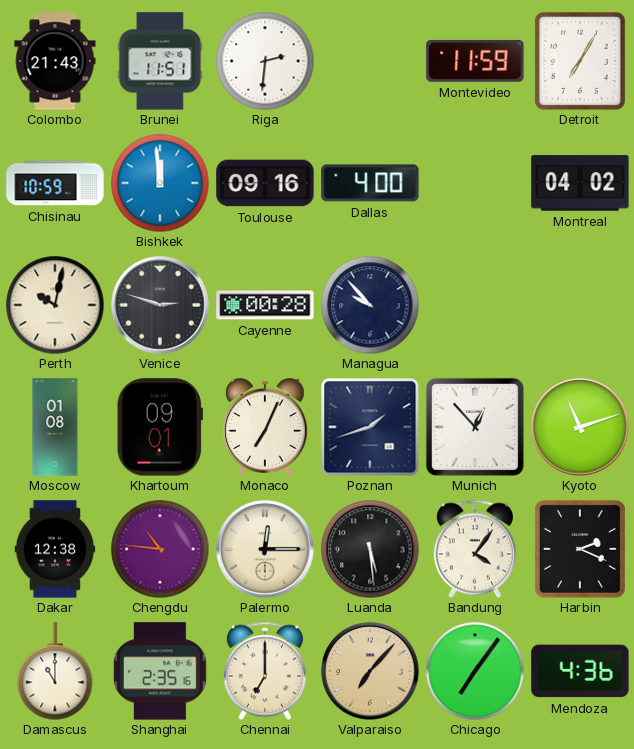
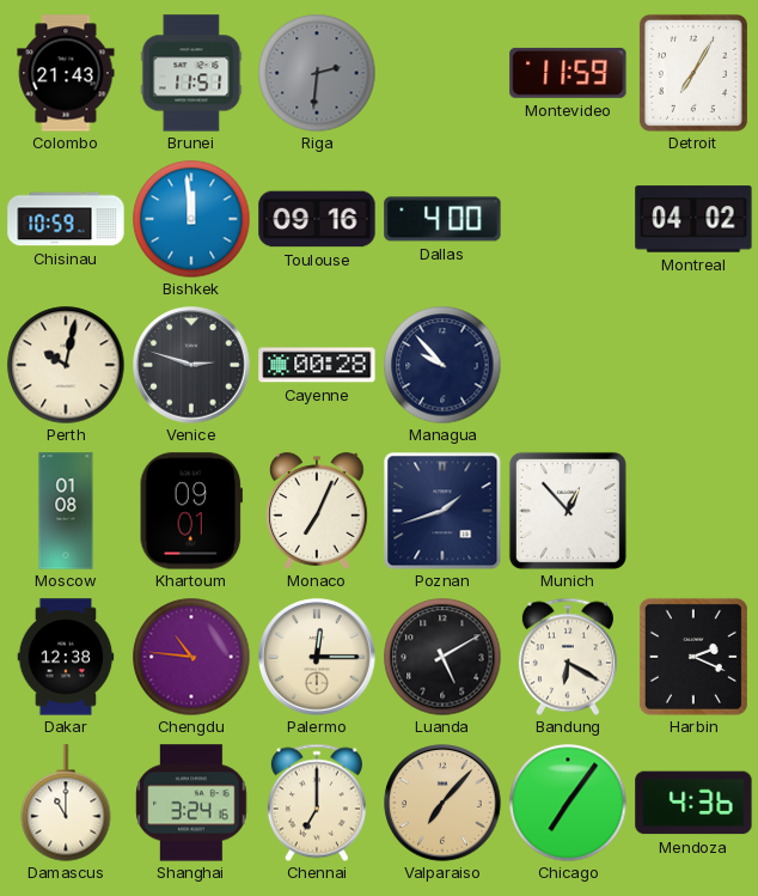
Riga dial: white -> grey
Kyoto: 11:12 -> none
Luanda: 5:29 -> 5:10
Bandung: 4:06 -> 6:20
Shanghai: 2:35 -> 3:24
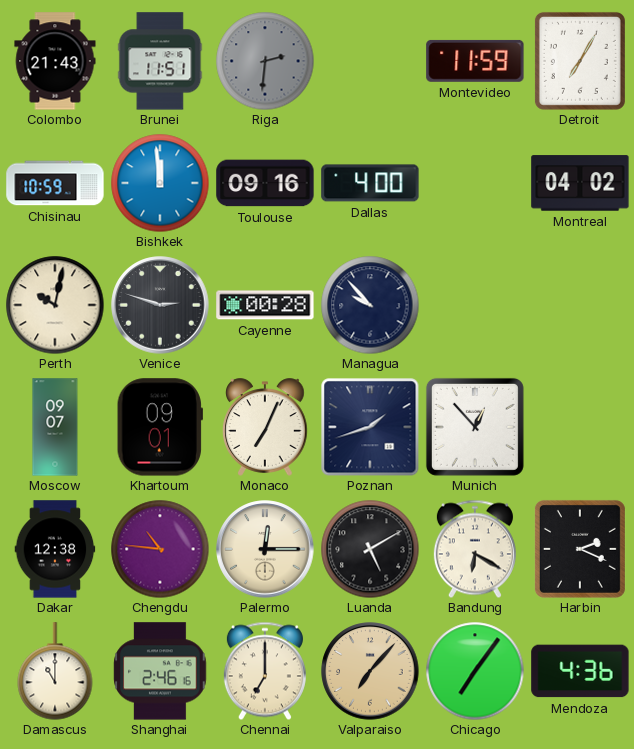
Moscow: 01:08 -> 09:07
Shanghai: 3:24 -> 2:46
